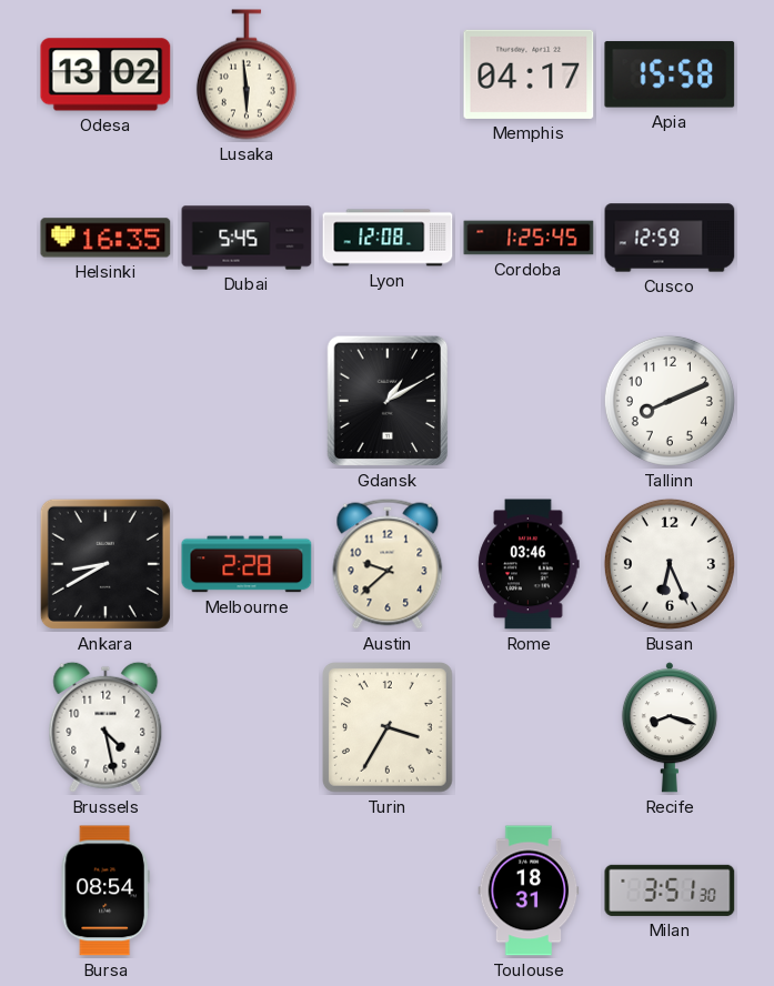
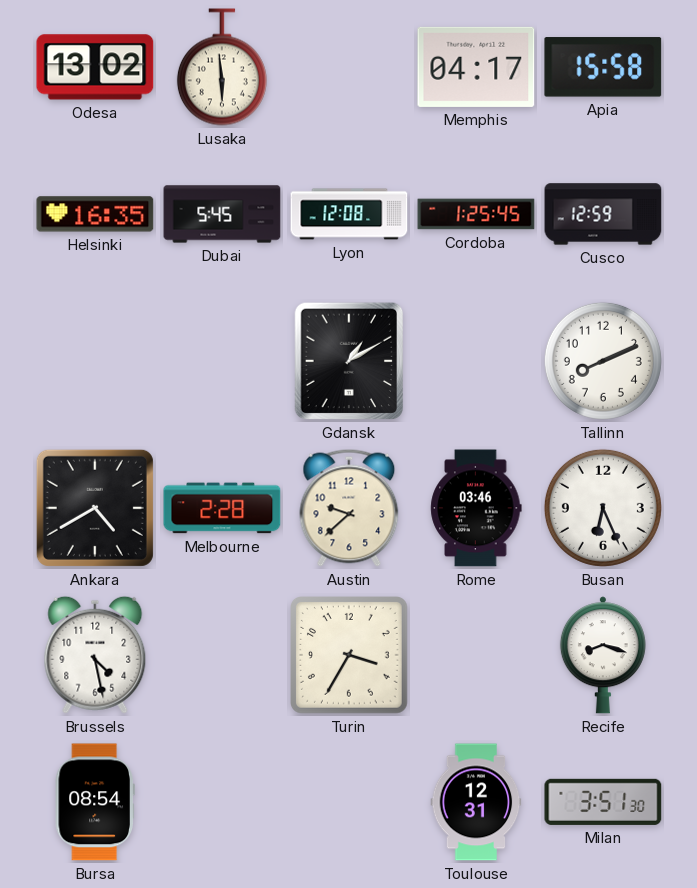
Ankara: 8:40 -> 4:40
Toulouse: 18:31 -> 12:31
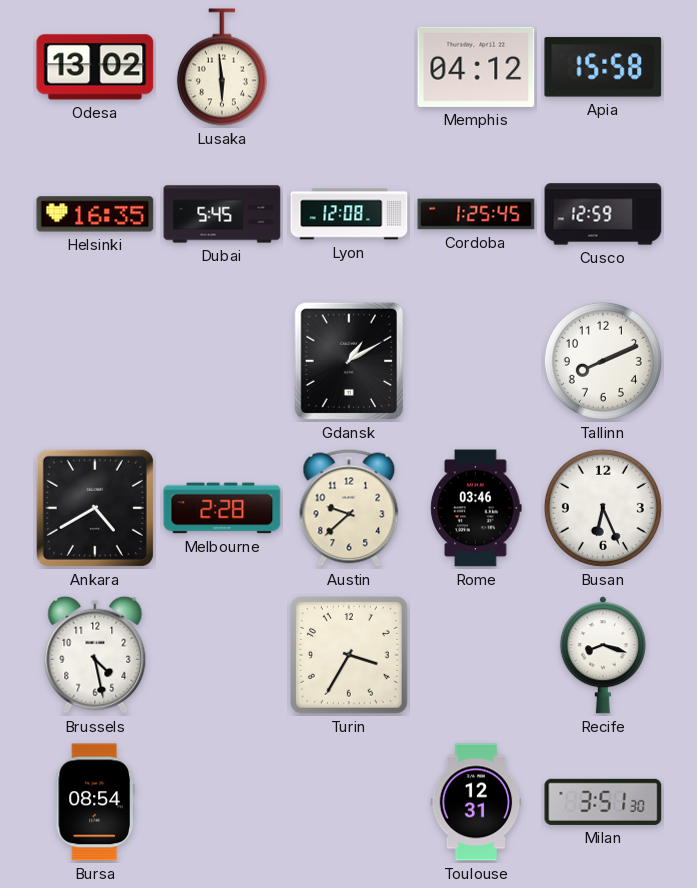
Memphis: 04:17 -> 04:12
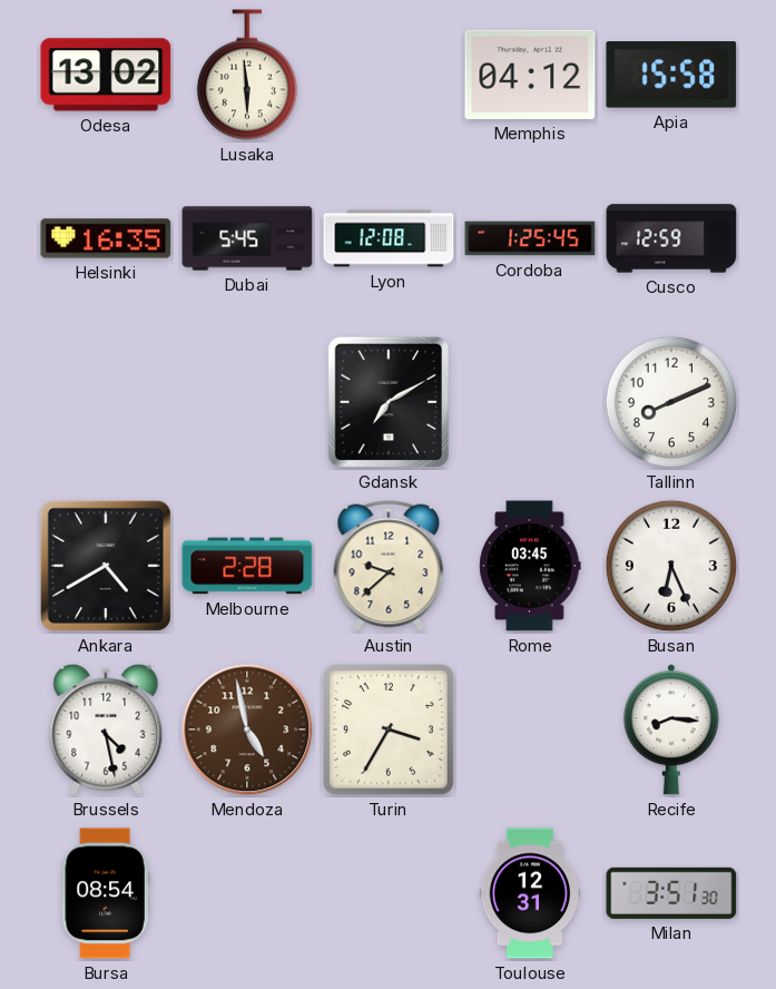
Gdansk: 1:10 -> 7:10
Rome: 03:46 -> 03:45
Mendoza: none -> 4:58
Recife: 8:18 -> 8:16
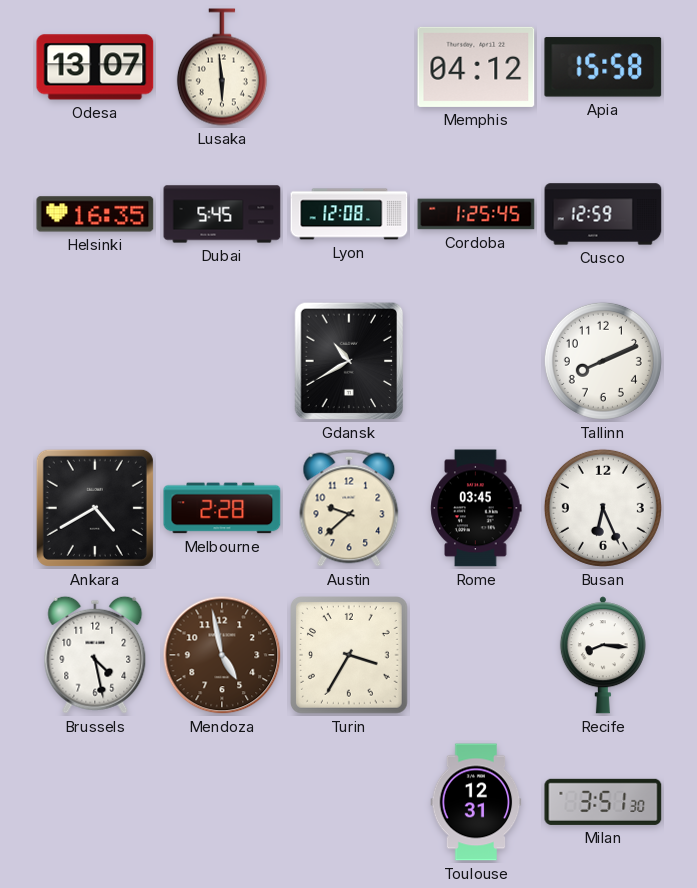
Odesa: 13:02 -> 13:07
Gdansk: 7:10 -> 10:40
Bursa: 08:54 -> none
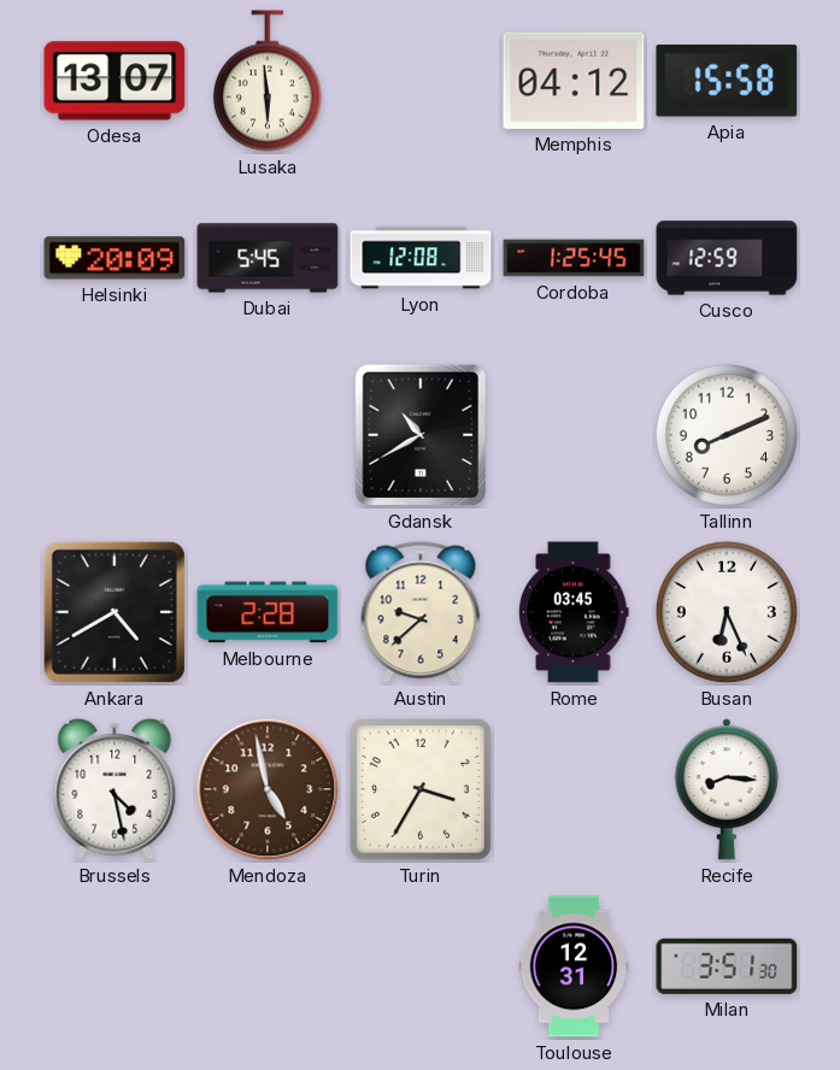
Helsinki: 16:35 -> 20:09
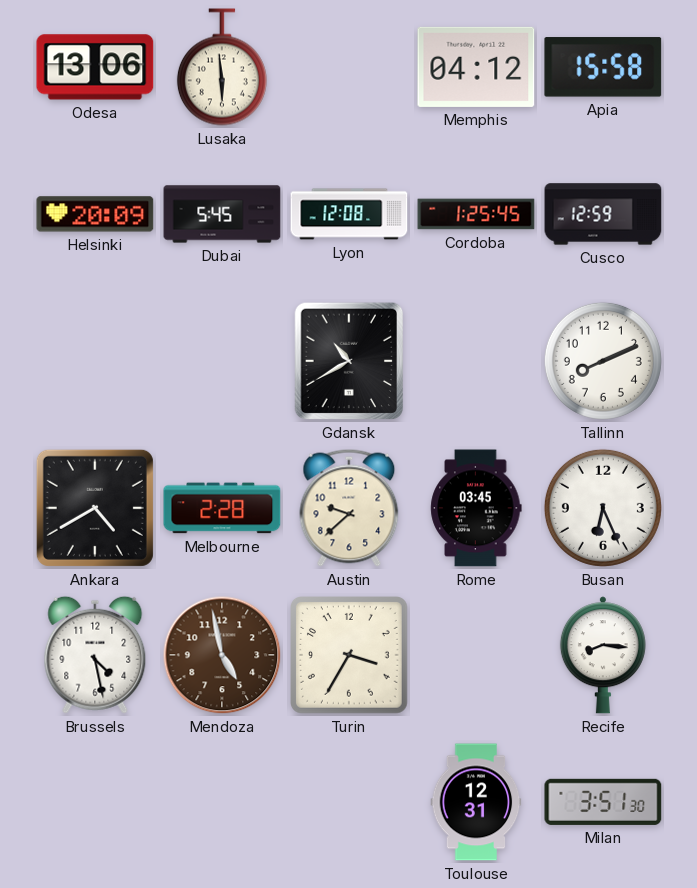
Odesa: 13:07 -> 13:06
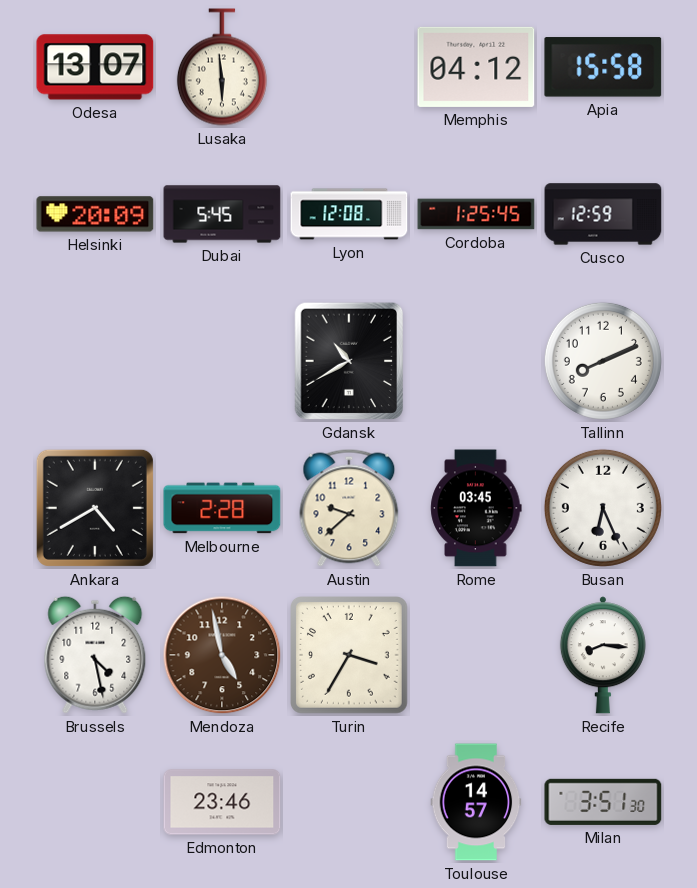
Odesa: 13:06 -> 13:07
Edmonton: none -> 23:46
Toulouse: 12:31 -> 14:57
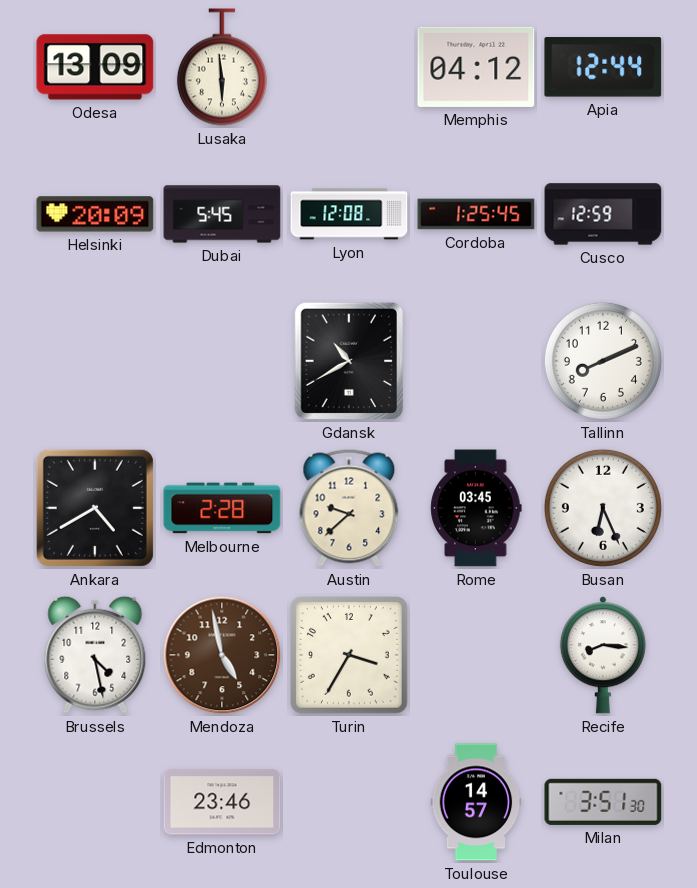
Odesa: 13:07 -> 13:09
Apia: 15:58 -> 12:44
